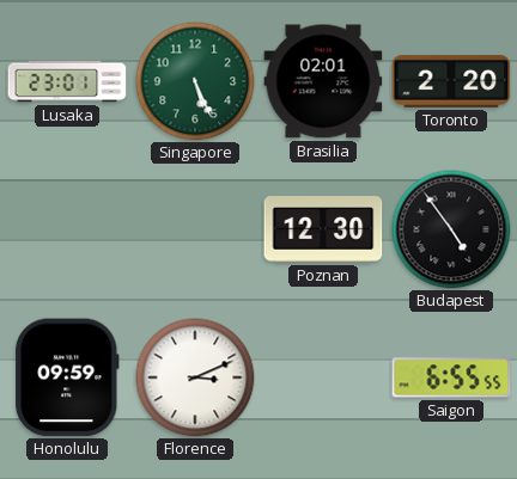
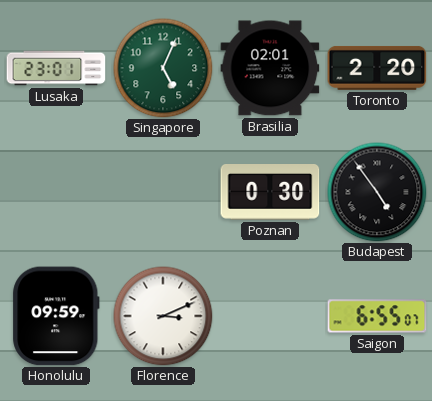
Singapore: 5:26 -> 5:04
Poznan: 12:30 -> 0:30
Saigon: 6:55:55 -> 6:55:07
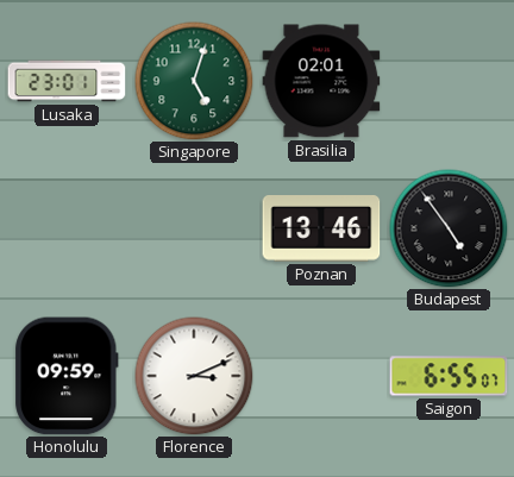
Singapore: 5:04 -> 5:03
Toronto: 2:20 -> none
Poznan: 0:30 -> 13:46
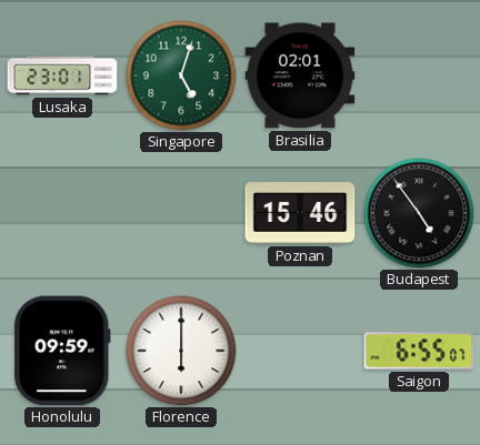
Poznan: 13:46 -> 15:46
Florence: 3:11 -> 6:00
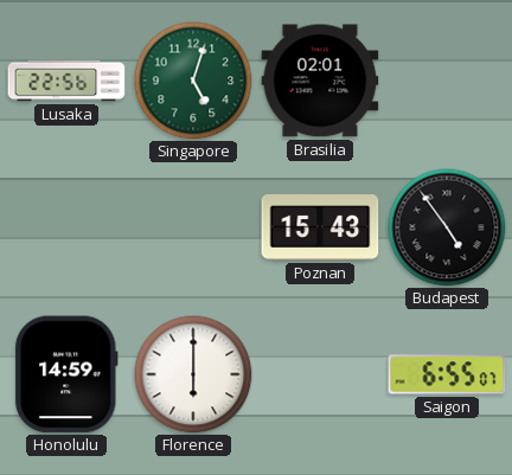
Lusaka: 23:01 -> 22:56
Poznan: 15:46 -> 15:43
Honolulu: 09:59 -> 14:59
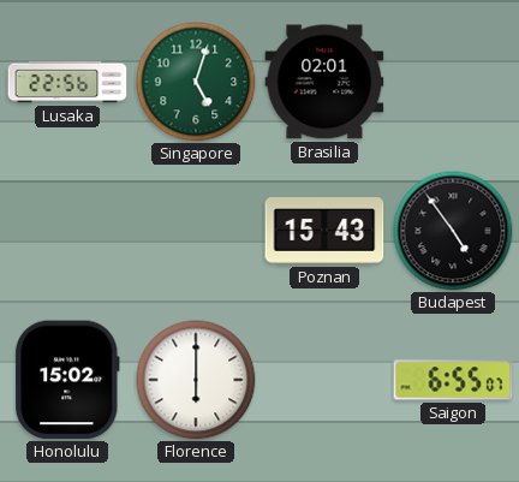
Honolulu: 14:59 -> 15:02
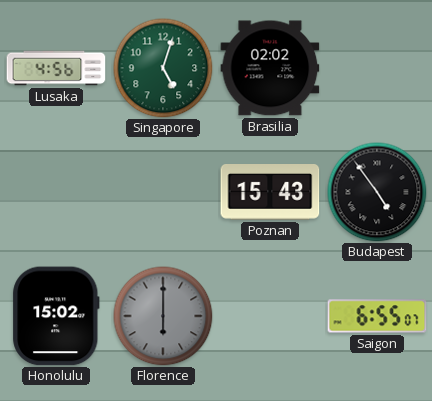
Lusaka: 22:56 -> 4:56
Brasilia: 02:01 -> 02:02
Florence dial: white -> grey
